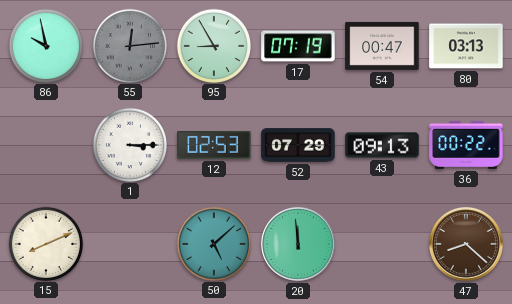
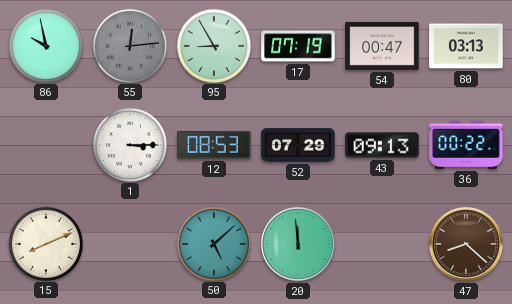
12: 02:53 -> 08:53
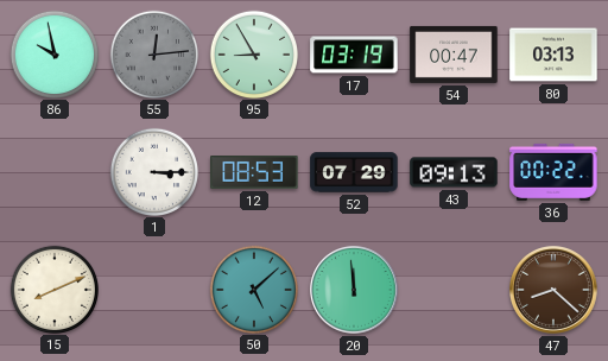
17: 07:19 -> 03:19
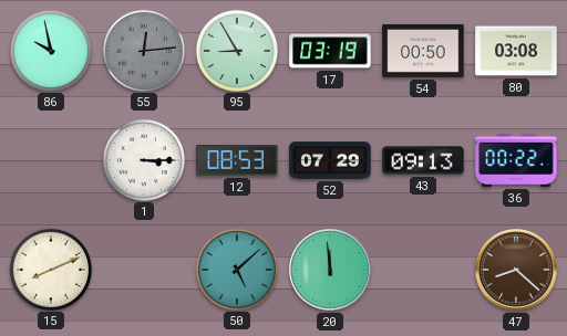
54: 00:47 -> 00:50
80: 03:13 -> 03:08
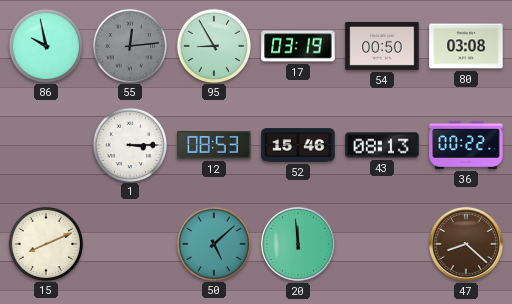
52: 07:29 -> 15:46
43: 09:13 -> 08:13
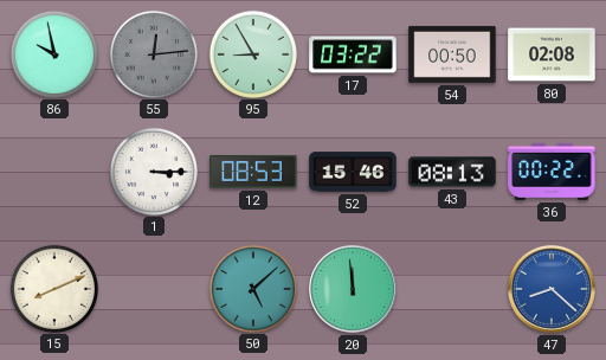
17: 03:19 -> 03:22
80: 03:08 -> 02:08
47 dial: brown -> blue
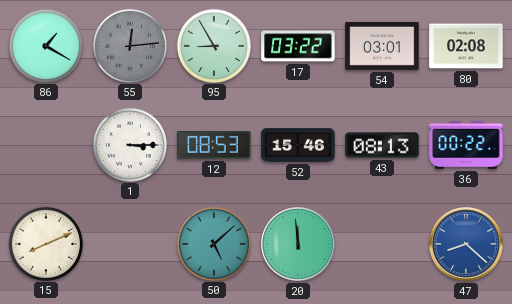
86: 9:58 -> 1:20
54: 00:50 -> 03:01
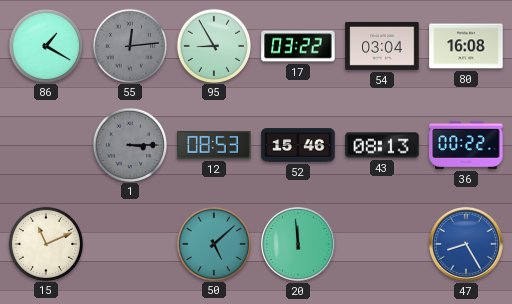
54: 03:01 -> 03:04
80: 02:08 -> 16:08
1 dial: white -> grey
15: 8:11 -> 11:11
47: 8:22 -> 8:25
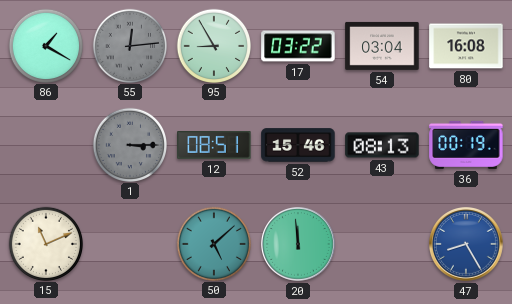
12: 08:53 -> 08:51
36: 00:22 -> 00:19
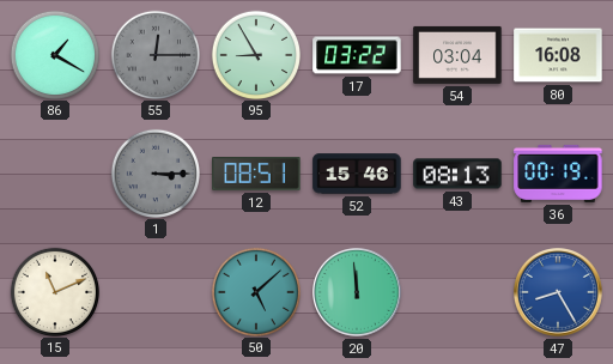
55: 12:14 -> 12:15
